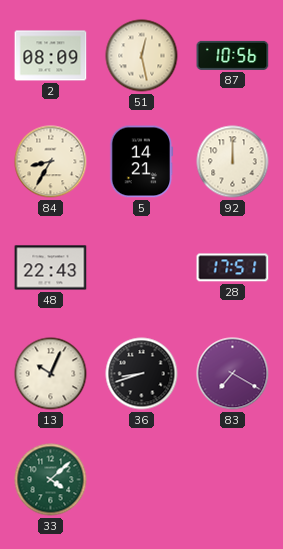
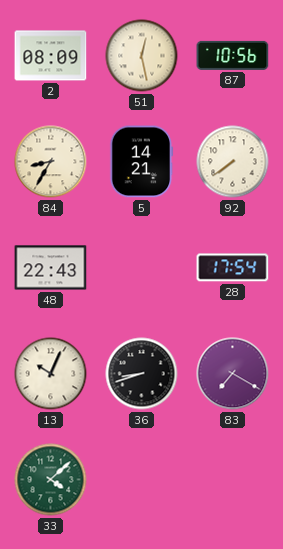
92: 12:00 -> 7:39
28: 17:51 -> 17:54
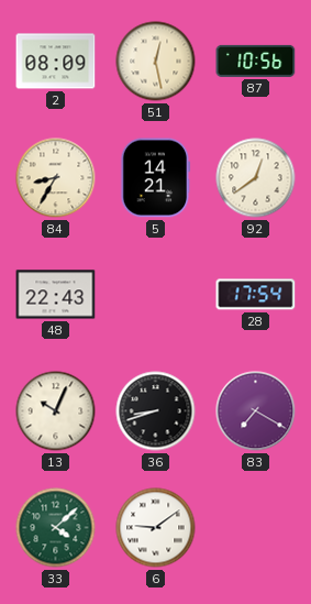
92: 7:39 -> 12:39
6: none -> 9:09
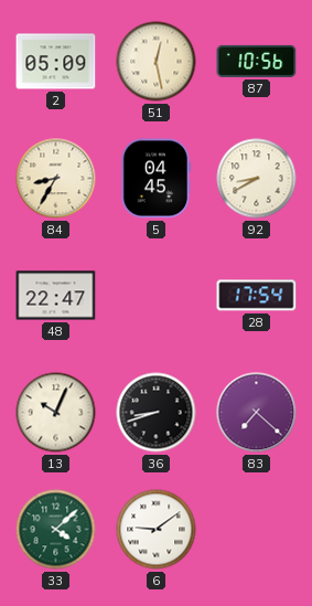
2: 08:09 -> 05:09
5: 14:21 -> 04:45
92: 12:39 -> 8:40
48: 22:43 -> 22:47
83: 7:20 -> 7:22
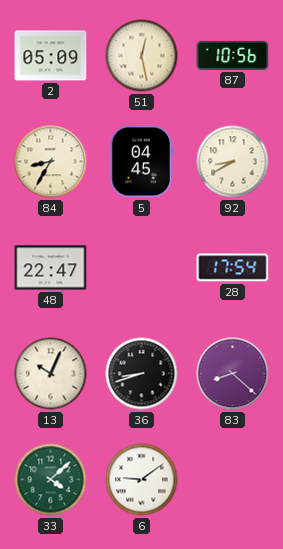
83: 7:22 -> 8:22
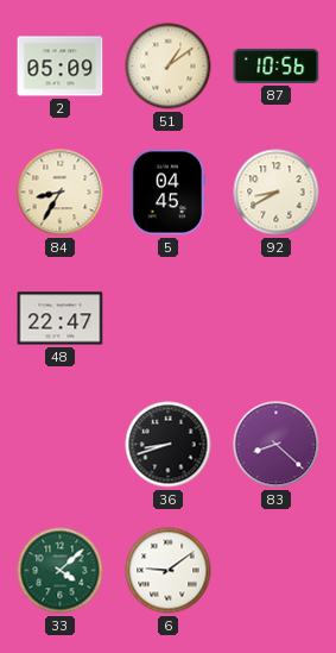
51: 12:28 -> 1:09
28: 17:54 -> none
13: 10:04 -> none
